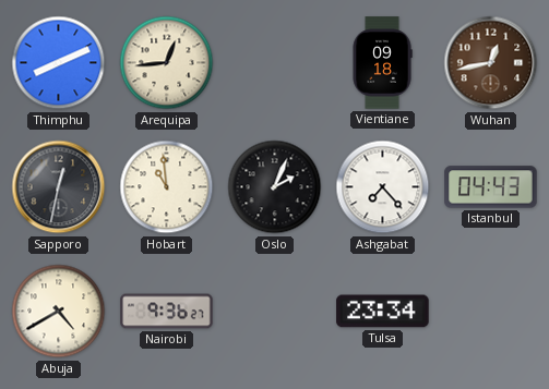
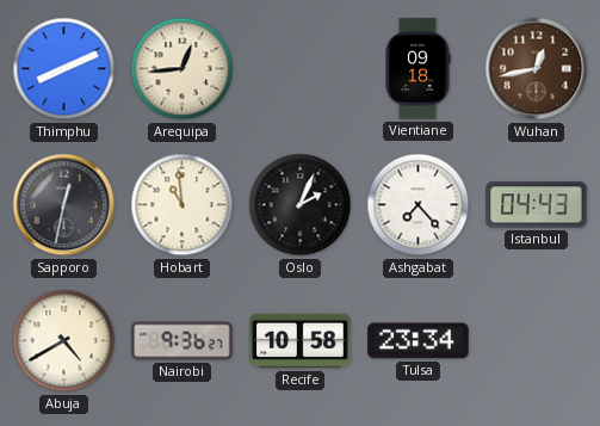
Recife: none -> 10:58
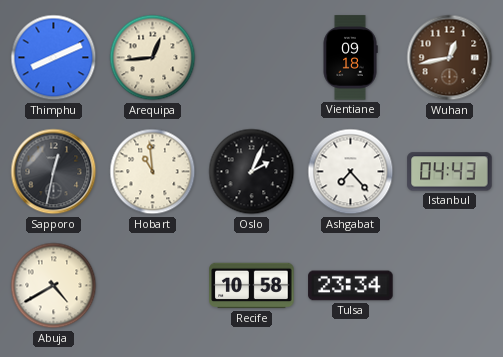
Nairobi: 9:36 -> none
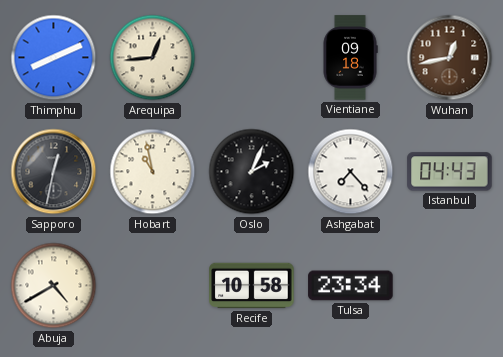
Hobart: 10:59 -> 10:58
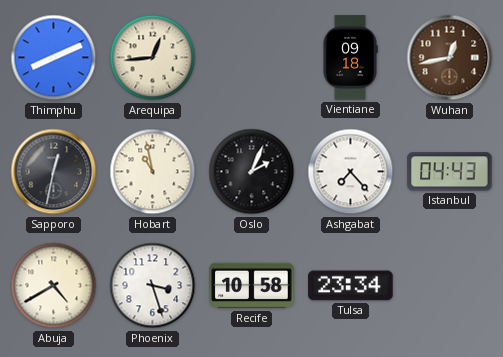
Phoenix: none -> 3:27
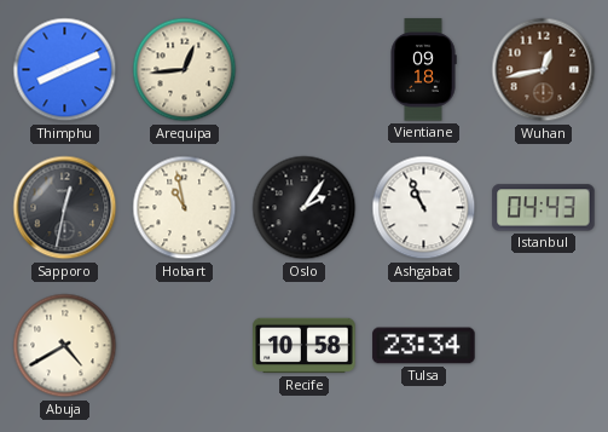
Oslo: 2:04 -> 2:06
Ashgabat: 7:23 -> 10:56
Phoenix: 3:27 -> none
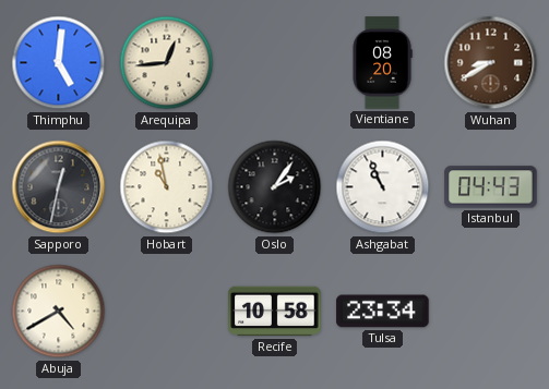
Thimphu: 8:11 -> 5:01
Vientiane: 09:18 -> 08:20
Wuhan: 12:43 -> 8:40
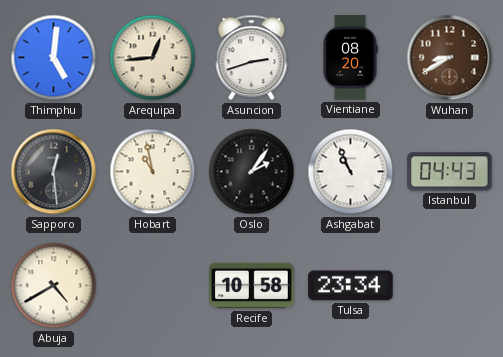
Asuncion: none -> 2:42
Sapporo: 12:32 -> 12:29
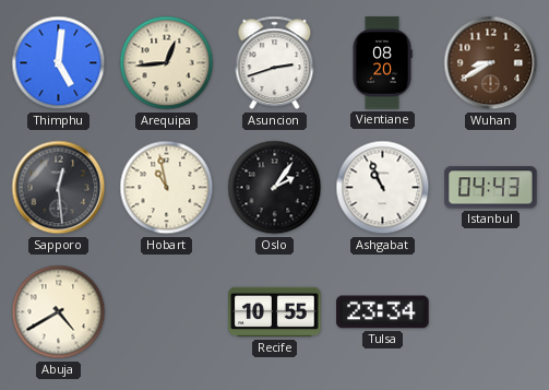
Recife: 10:58 -> 10:55
